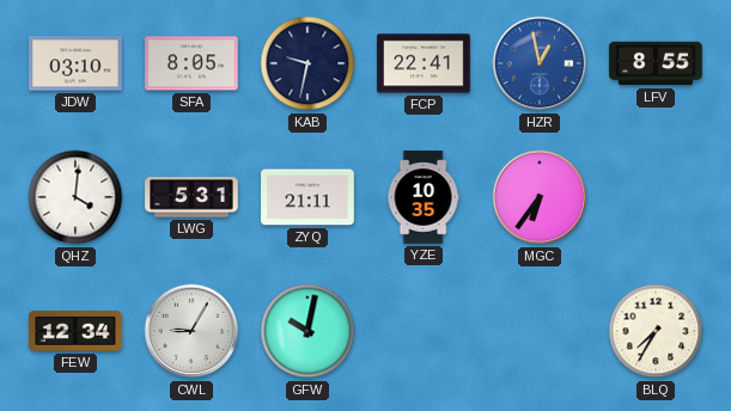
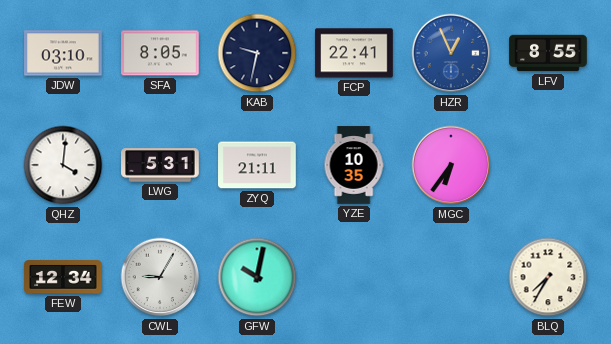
HZR: 12:58 -> 12:56
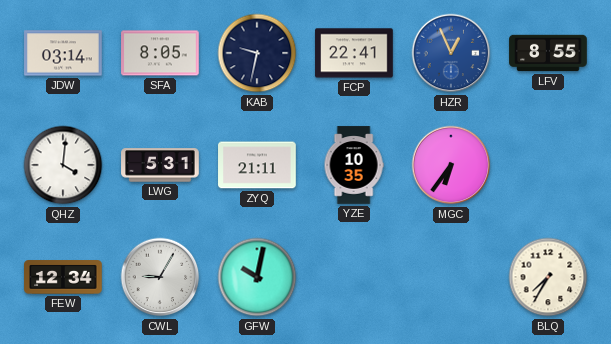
JDW: 03:10 -> 03:14
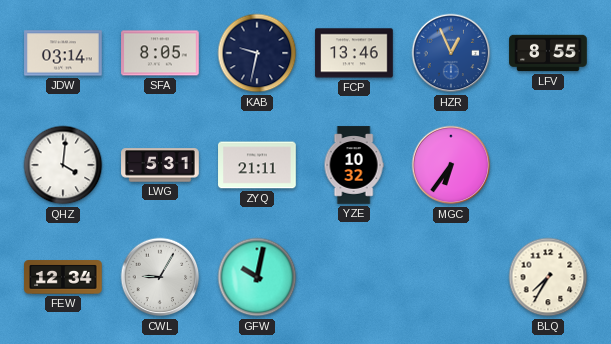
FCP: 22:41 -> 13:46
YZE: 10:35 -> 10:32
